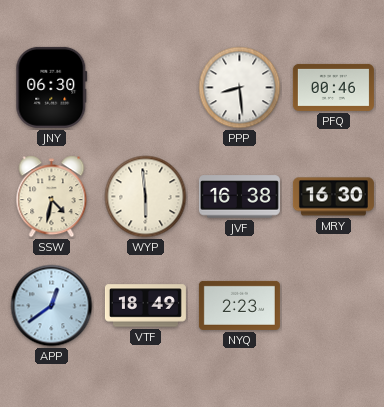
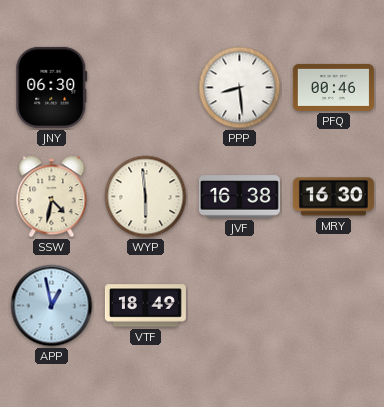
APP: 12:39 -> 12:58
NYQ: 2:23 -> none
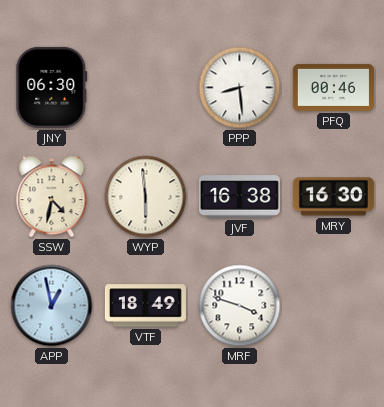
MRF: none -> 3:48
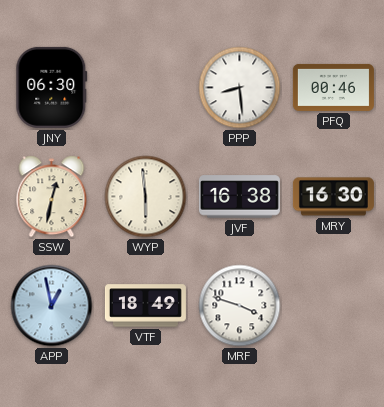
SSW: 4:32 -> 12:32
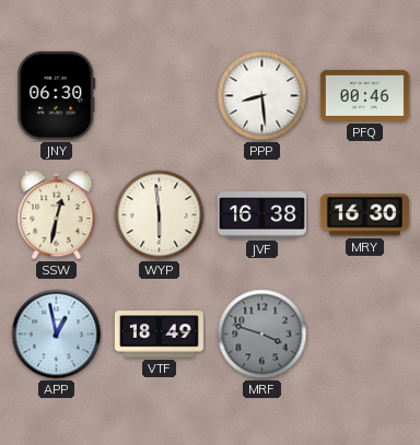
MRF dial: white -> grey
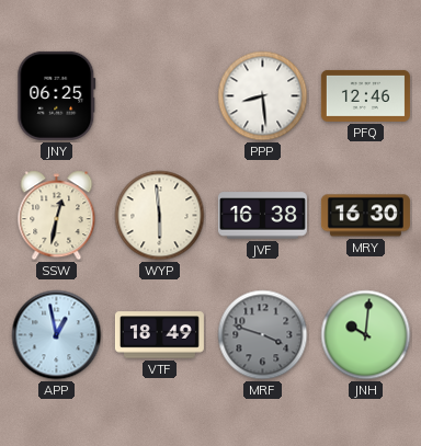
JNY: 06:30 -> 06:25
PFQ: 00:46 -> 12:46
JNH: none -> 10:01
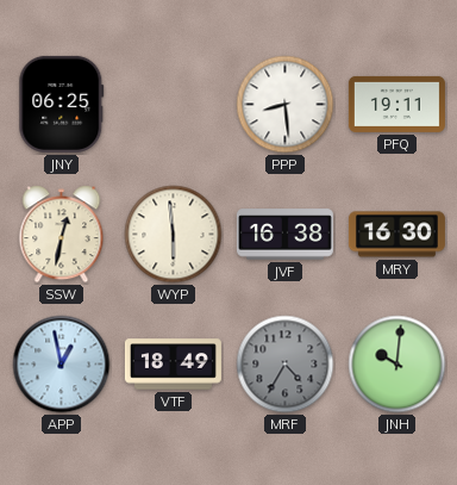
PFQ: 12:46 -> 19:11
MRF: 3:48 -> 4:35
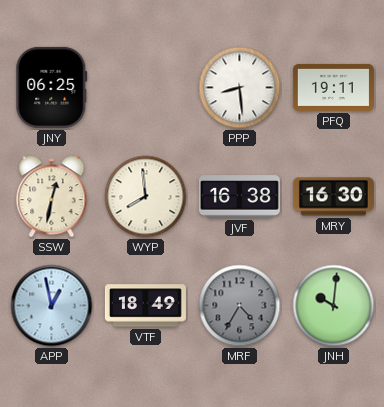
WYP: 5:59 -> 7:59
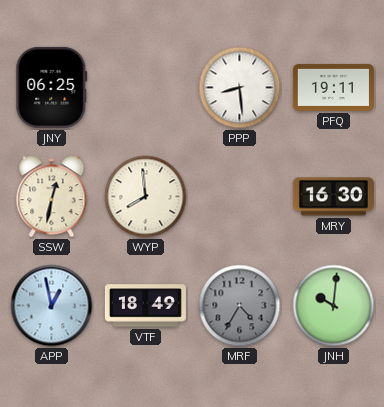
JVF: 16:38 -> none
